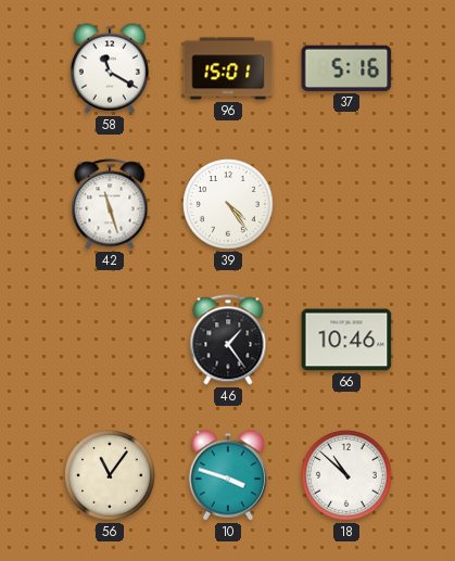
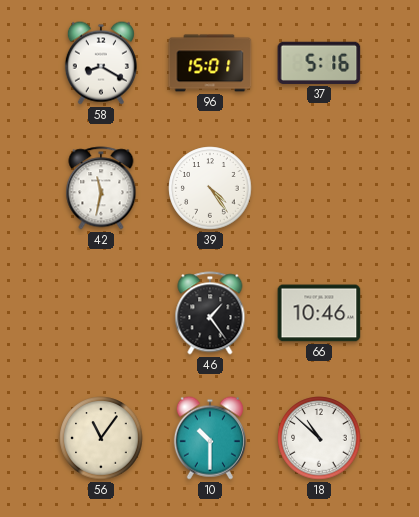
58: 11:20 -> 8:20
42: 11:27 -> 11:32
10: 3:48 -> 10:30
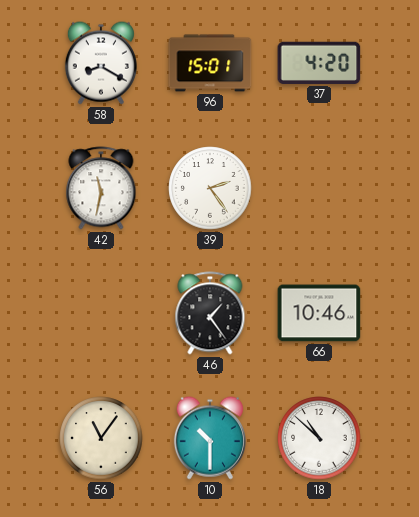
37: 5:16 -> 4:20
39: 4:24 -> 2:24
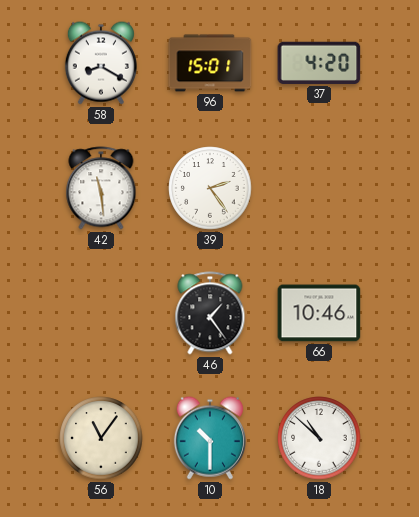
42: 11:32 -> 11:29
